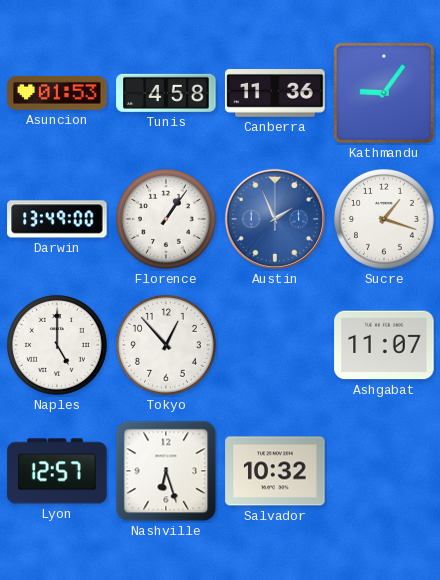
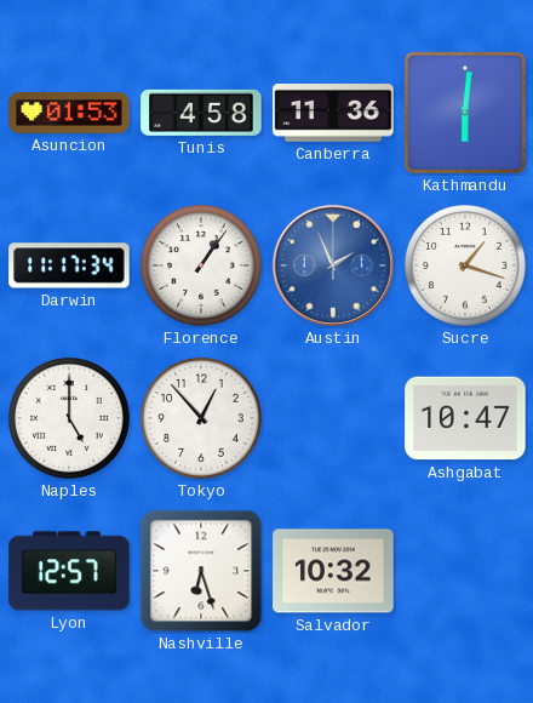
Kathmandu: 9:06 -> 6:01
Darwin: 13:49 -> 11:17
Ashgabat: 11:07 -> 10:47
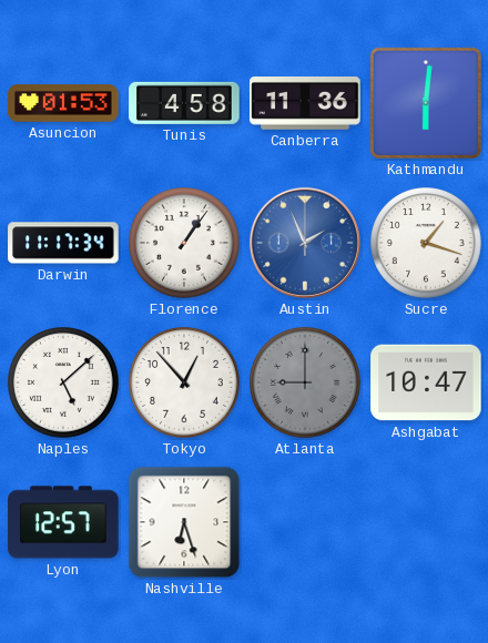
Naples: 5:00 -> 5:08
Atlanta: none -> 9:00
Salvador: 10:32 -> none
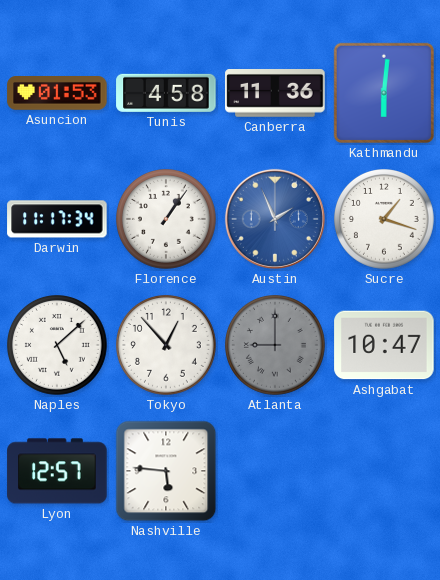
Nashville: 6:27 -> 5:46
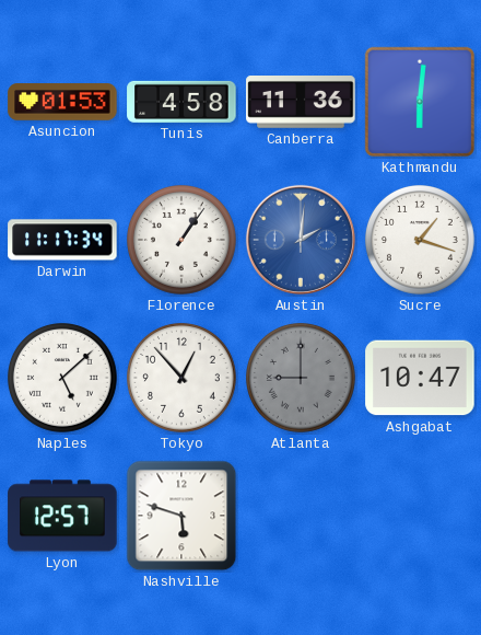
Austin: 1:56 -> 2:01
Nashville: 5:46 -> 5:48
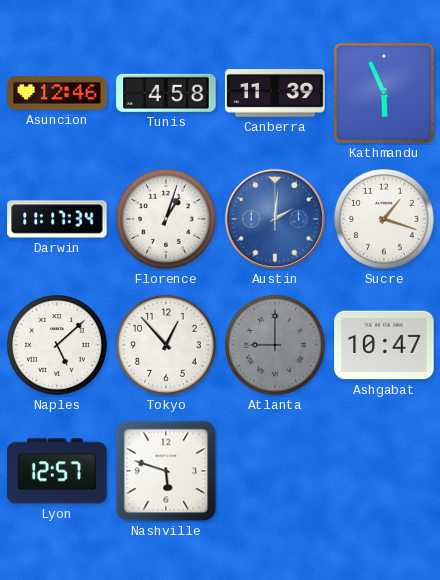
Asuncion: 01:53 -> 12:46
Canberra: 11:36 -> 11:39
Kathmandu: 6:01 -> 5:56
Florence: 1:06 -> 1:03
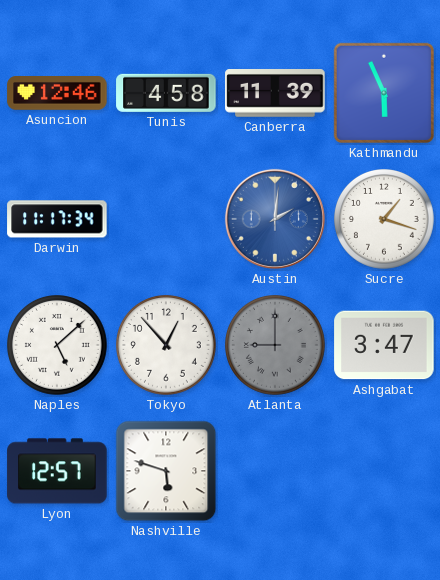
Florence: 1:03 -> none
Ashgabat: 10:47 -> 3:47
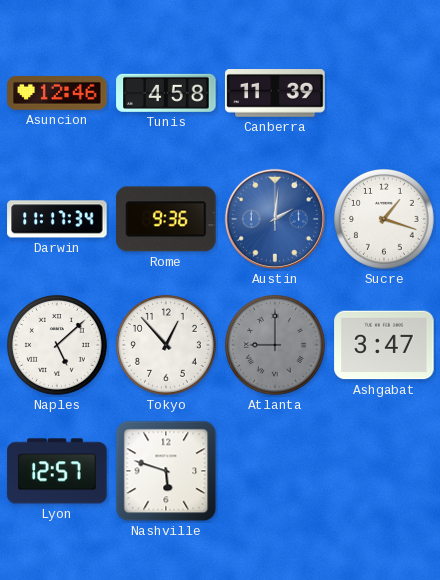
Kathmandu: 5:56 -> none
Rome: none -> 9:36
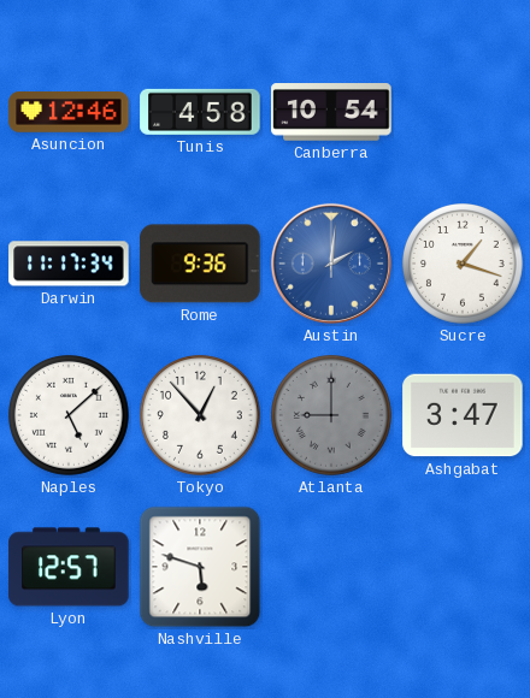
Canberra: 11:39 -> 10:54
